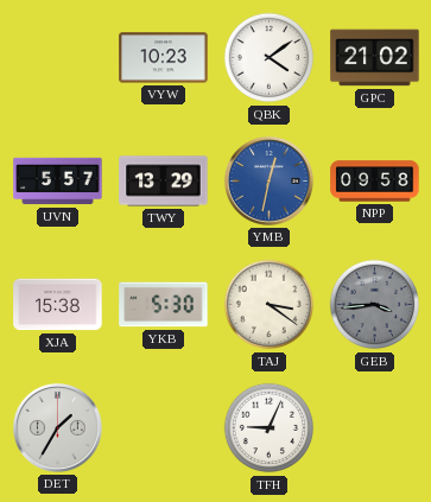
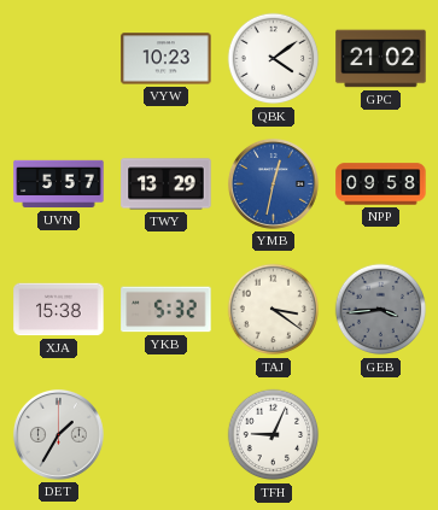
YKB: 5:30 -> 5:32
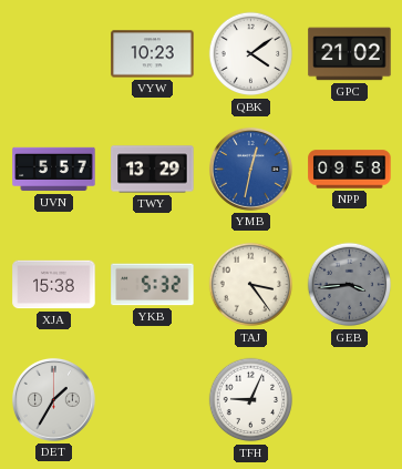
TAJ: 3:21 -> 3:24
